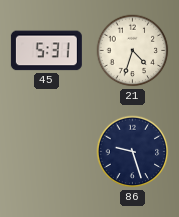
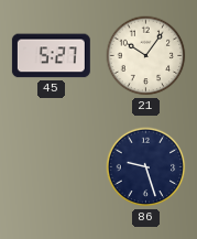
45: 5:31 -> 5:27
21: 4:33 -> 10:06
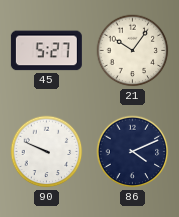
90: none -> 9:49
86: 9:27 -> 4:11
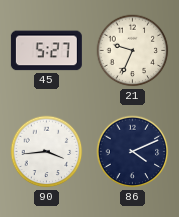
21: 10:06 -> 9:34
90: 9:49 -> 3:44
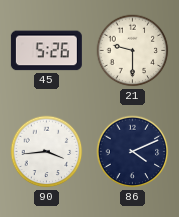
45: 5:27 -> 5:26
21: 9:34 -> 9:30
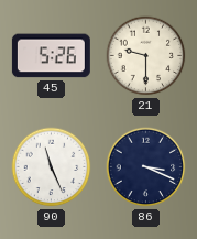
90: 3:44 -> 11:26
86: 4:11 -> 3:19
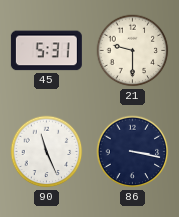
45: 5:26 -> 5:31
86: 3:19 -> 3:17
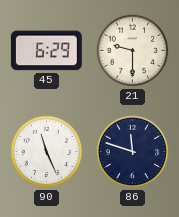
45: 5:31 -> 6:29
86: 3:17 -> 11:48
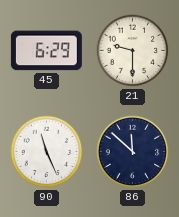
86: 11:48 -> 11:52
